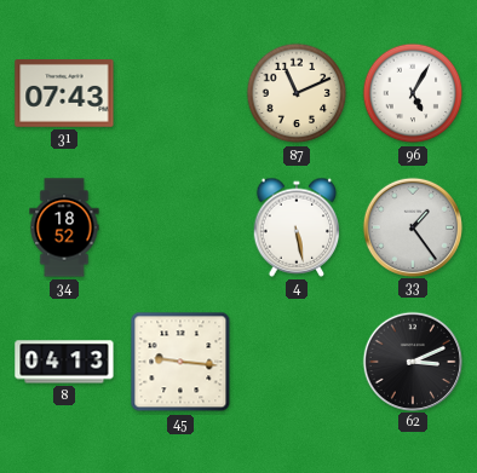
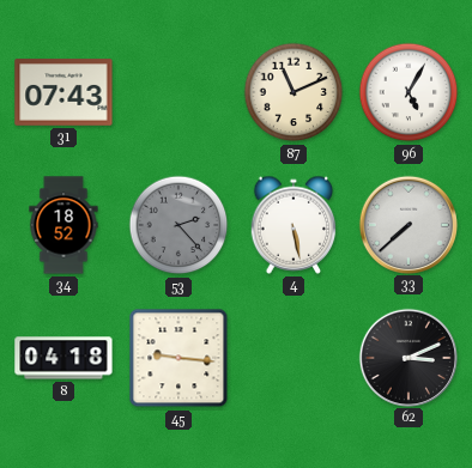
53: none -> 2:23
33: 1:24 -> 7:38
8: 04:13 -> 04:18
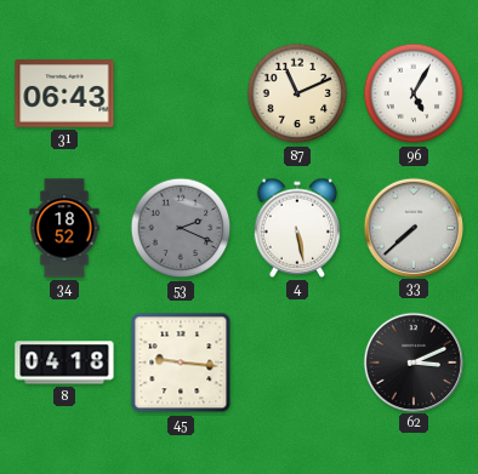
31: 07:43 -> 06:43
53: 2:23 -> 2:19
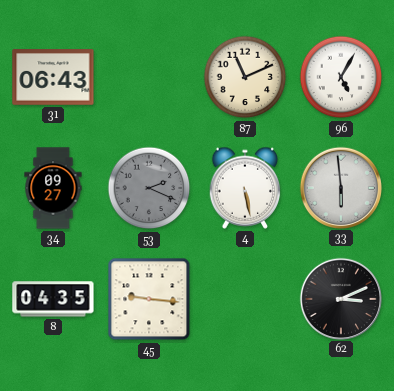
34: 18:52 -> 09:27
33: 7:38 -> 5:59
8: 04:18 -> 04:35
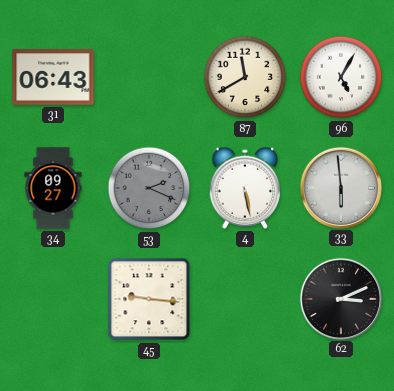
87: 11:11 -> 11:40
8: 04:35 -> none
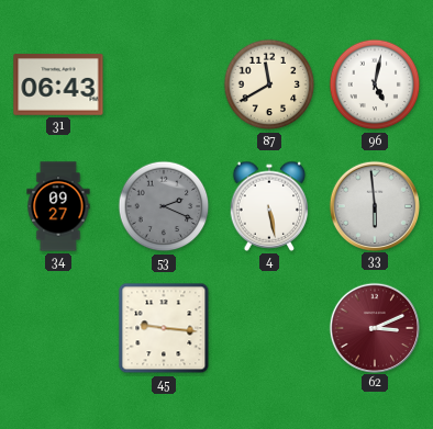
96: 5:05 -> 5:02
62 dial: black -> burgundy
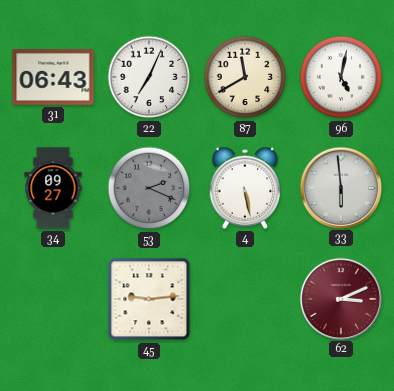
22: none -> 7:04
45: 9:16 -> 9:14
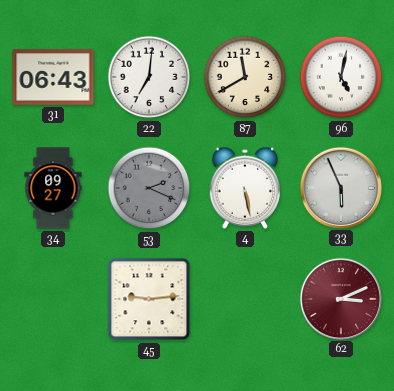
22: 7:04 -> 7:01
33: 5:59 -> 5:56
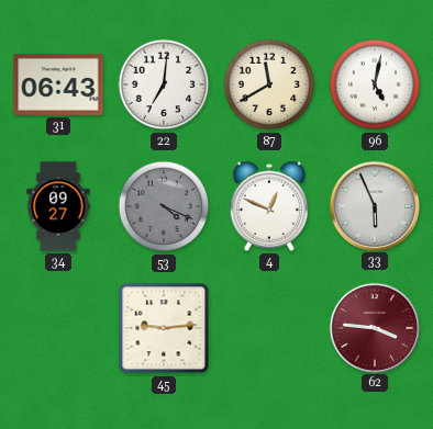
53: 2:19 -> 4:19
4: 5:28 -> 12:49
62: 3:11 -> 3:46
